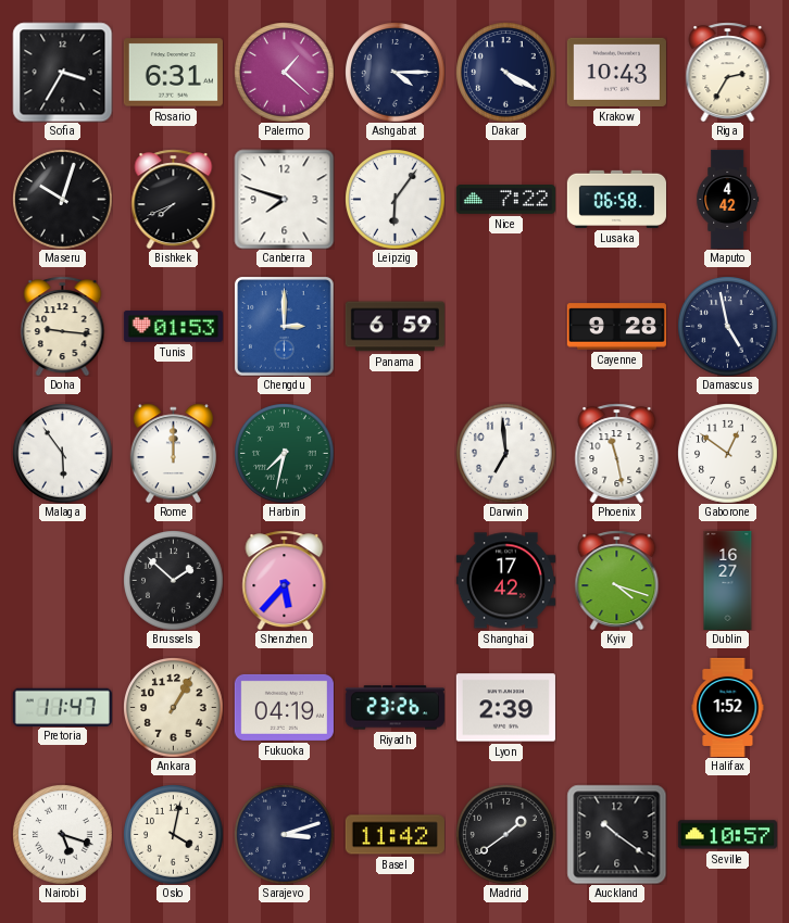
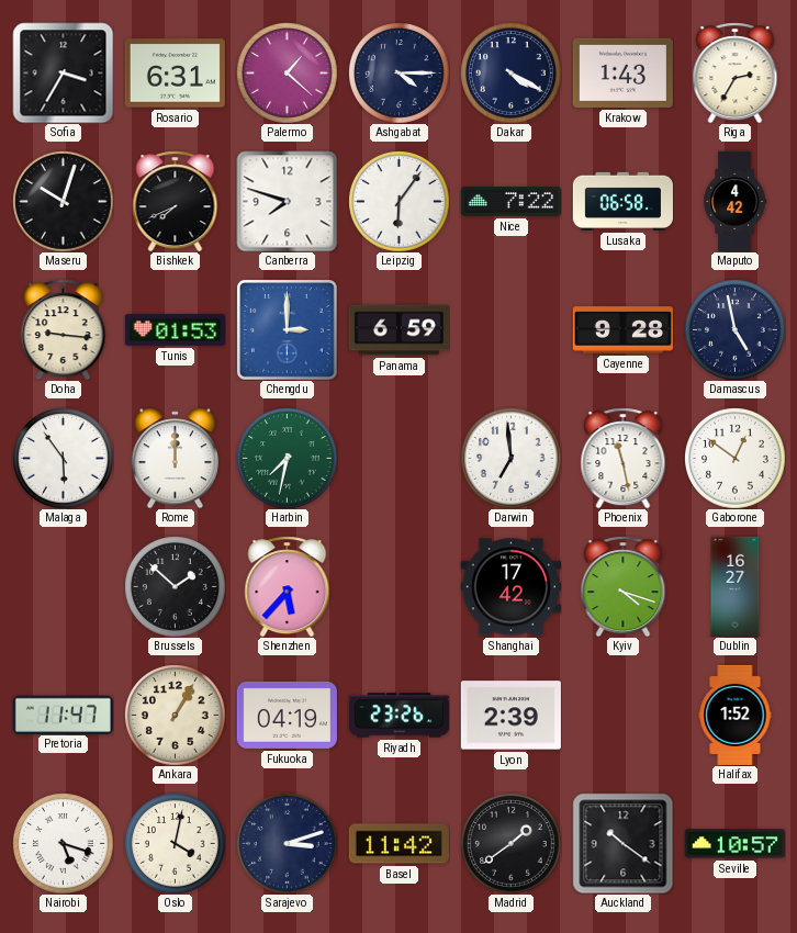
Krakow: 10:43 -> 1:43
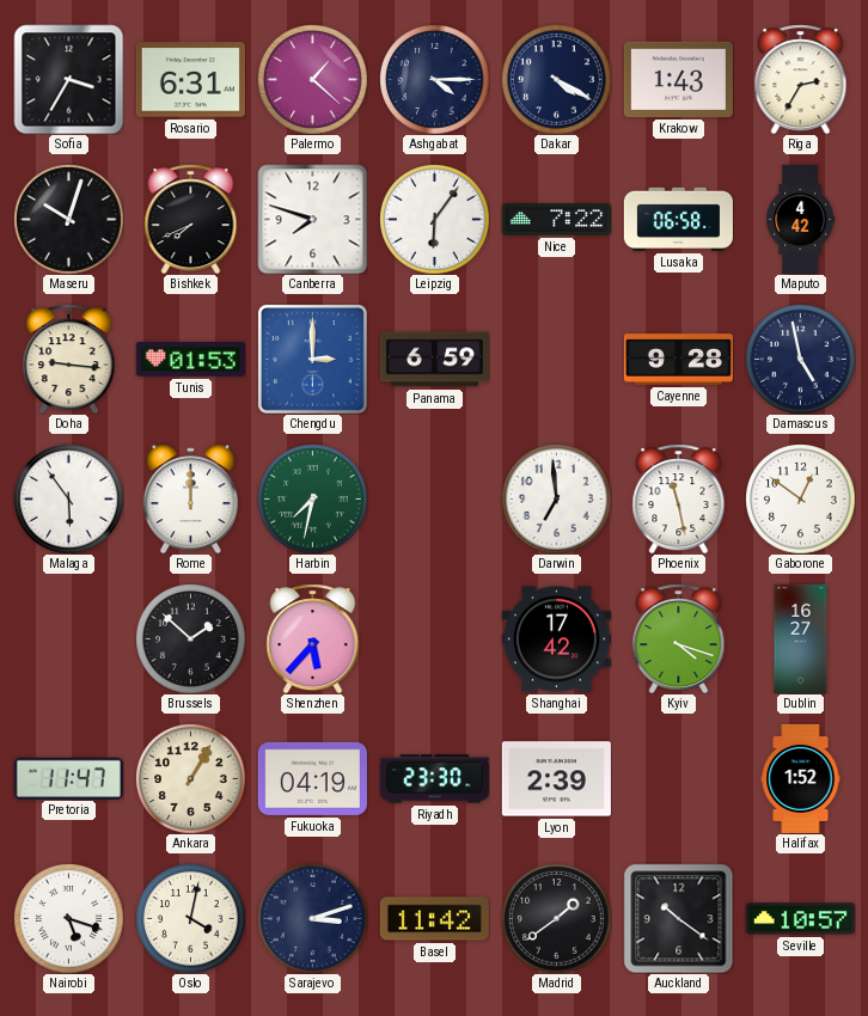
Riyadh: 23:26 -> 23:30
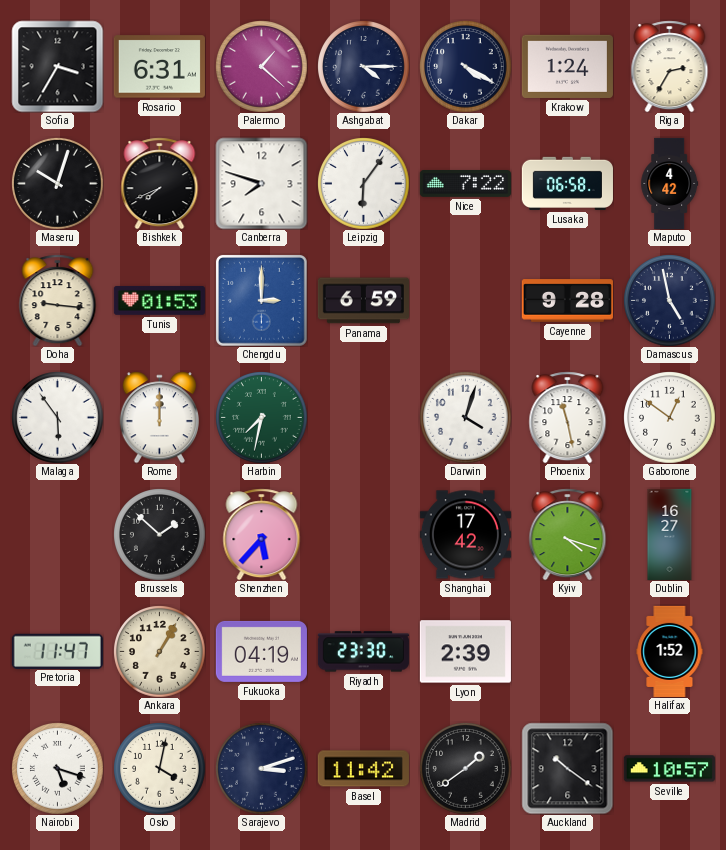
Krakow: 1:43 -> 1:24
Darwin: 6:59 -> 4:03
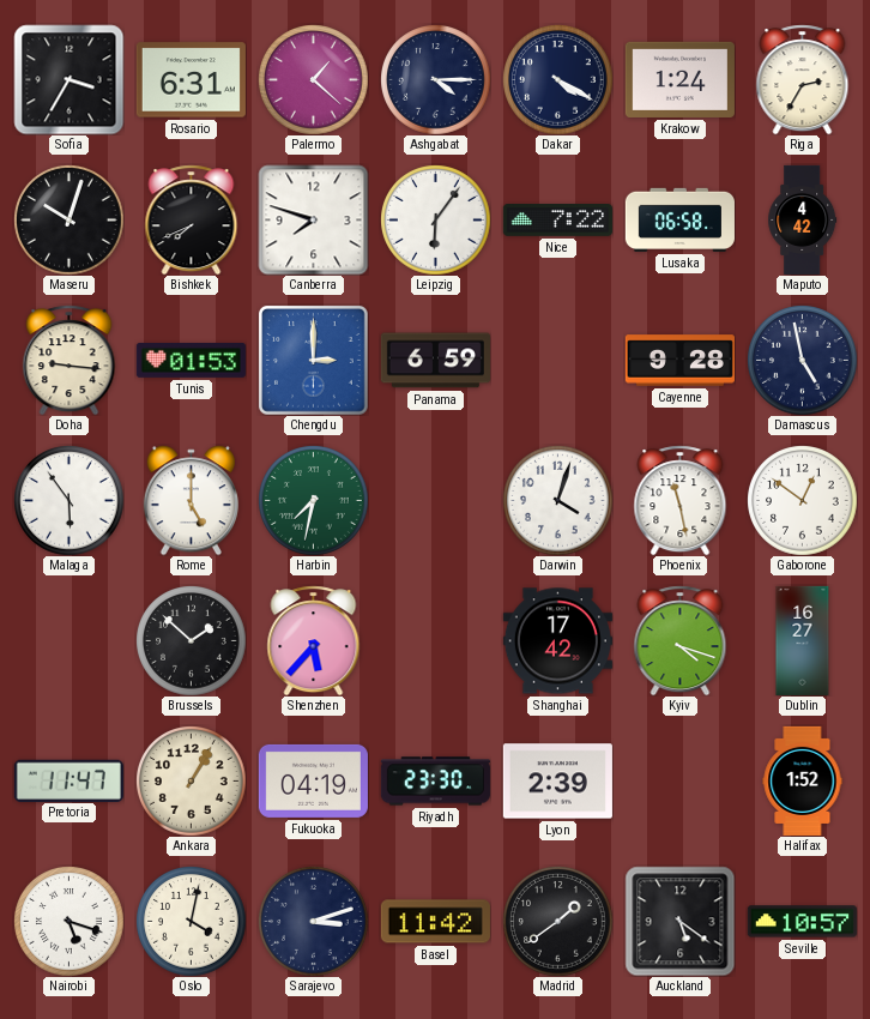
Rome: 12:00 -> 5:00
Auckland: 10:21 -> 5:21
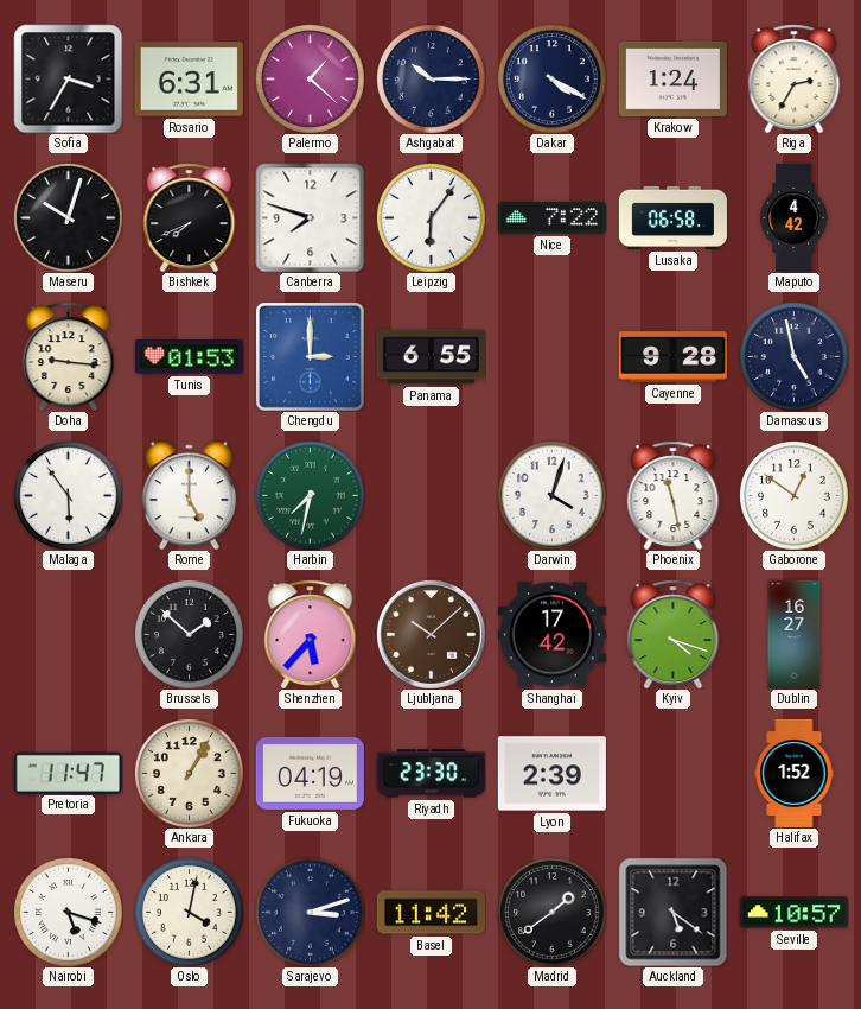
Ashgabat: 4:15 -> 10:15
Panama: 6:59 -> 6:55
Ljubljana: none -> 10:08
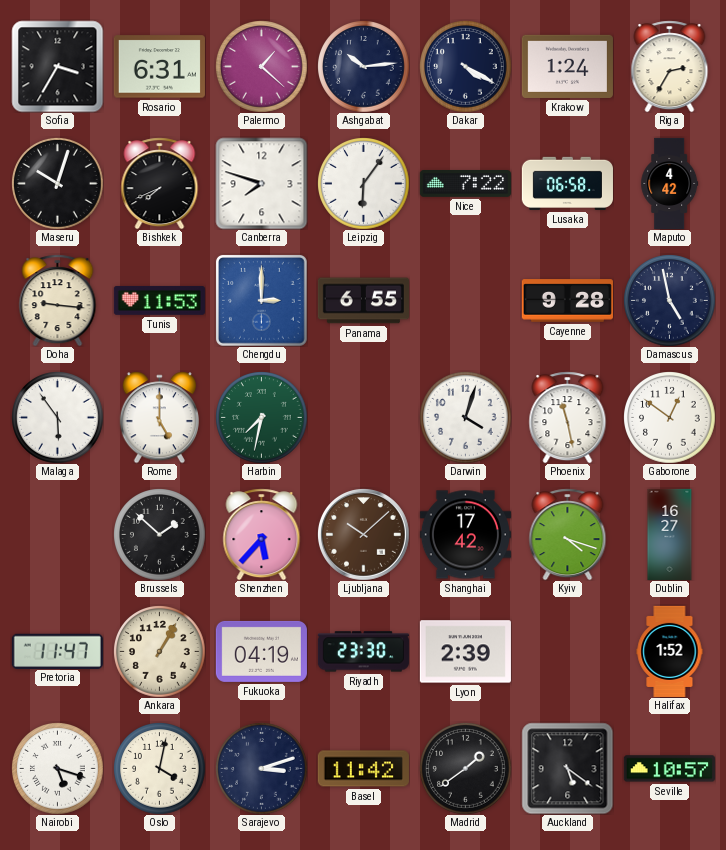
Ashgabat: 10:15 -> 10:14
Tunis: 01:53 -> 11:53
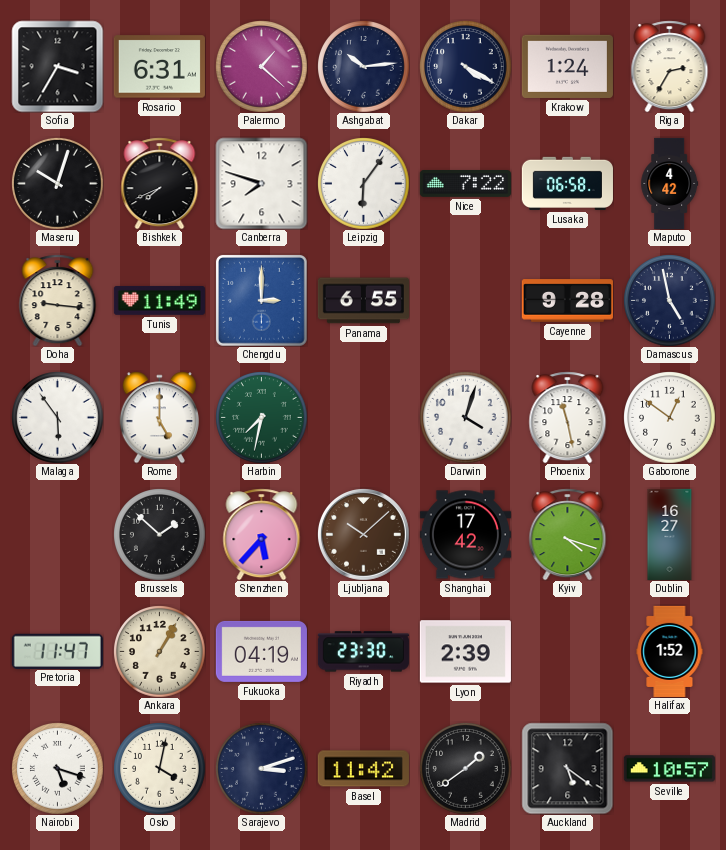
Tunis: 11:53 -> 11:49
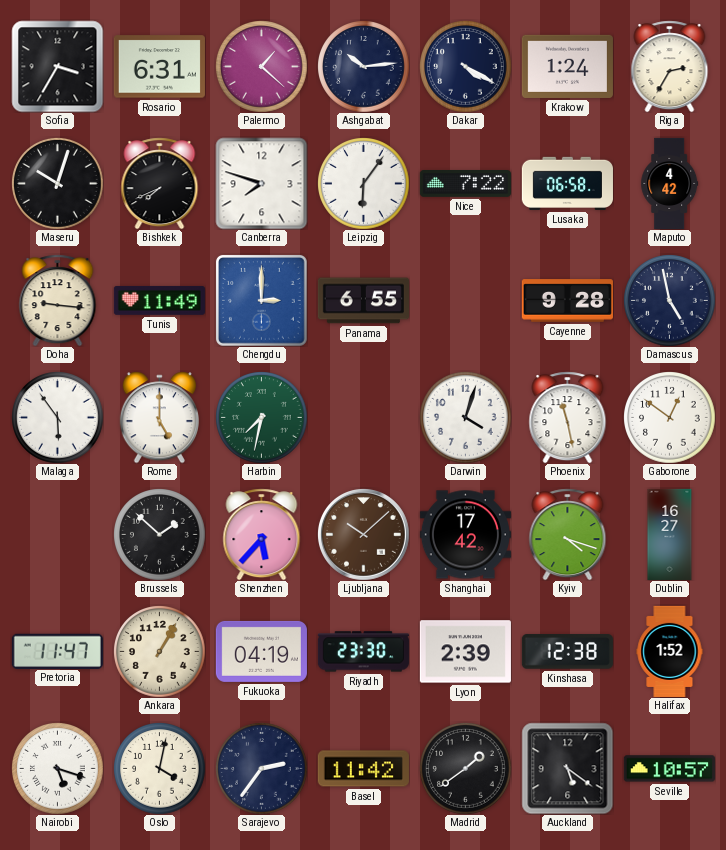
Kinshasa: none -> 12:38
Sarajevo: 3:12 -> 2:36
